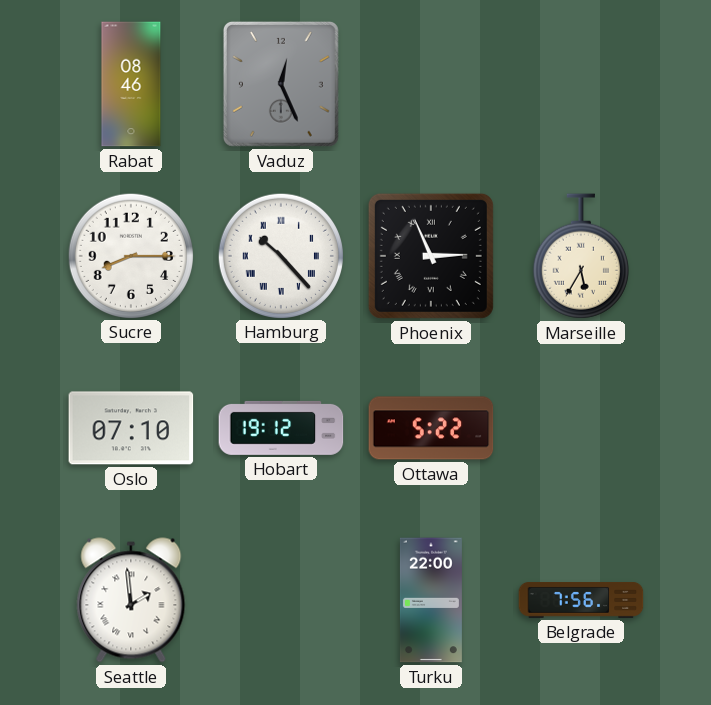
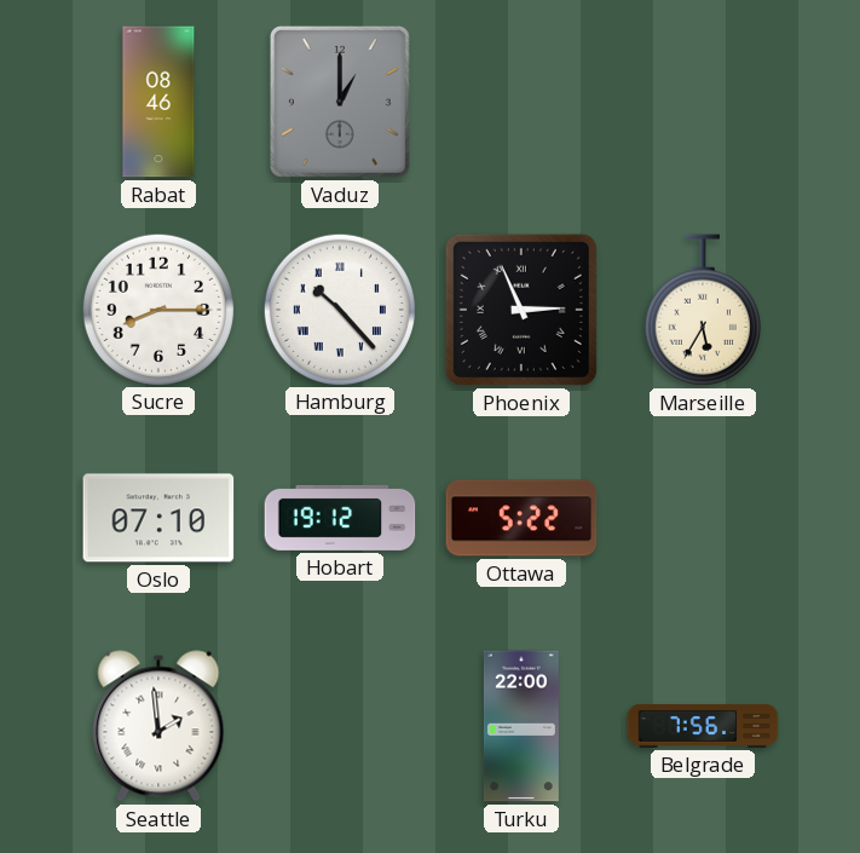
Vaduz: 12:26 -> 1:00
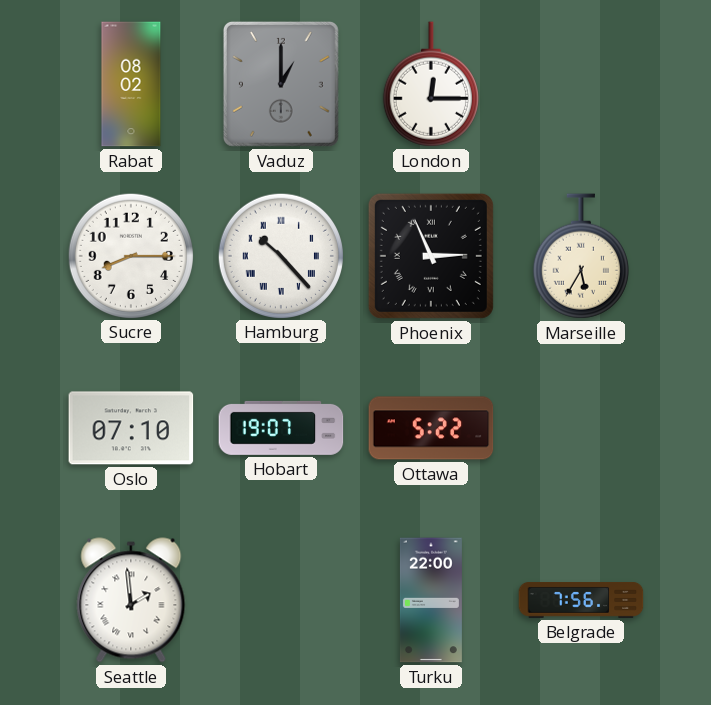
Rabat: 08:46 -> 08:02
London: none -> 12:15
Hobart: 19:12 -> 19:07
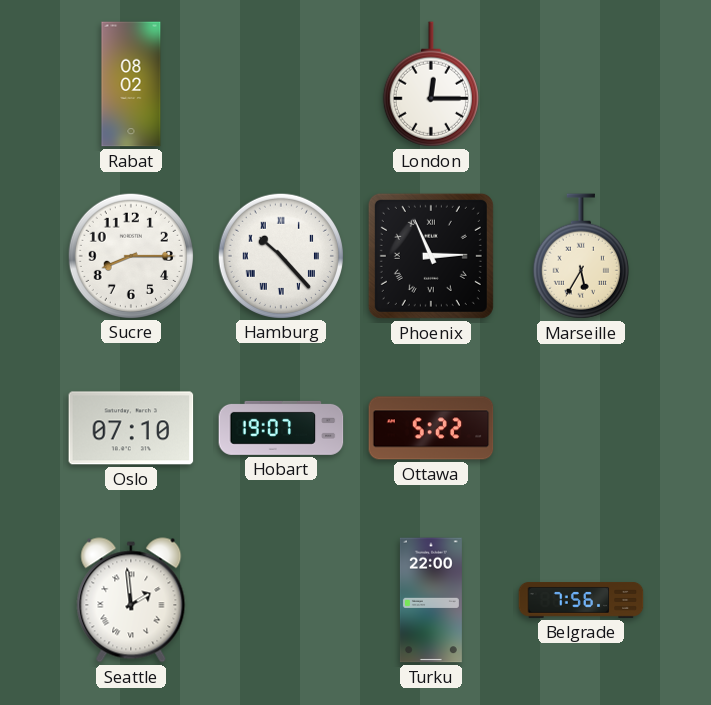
Vaduz: 1:00 -> none
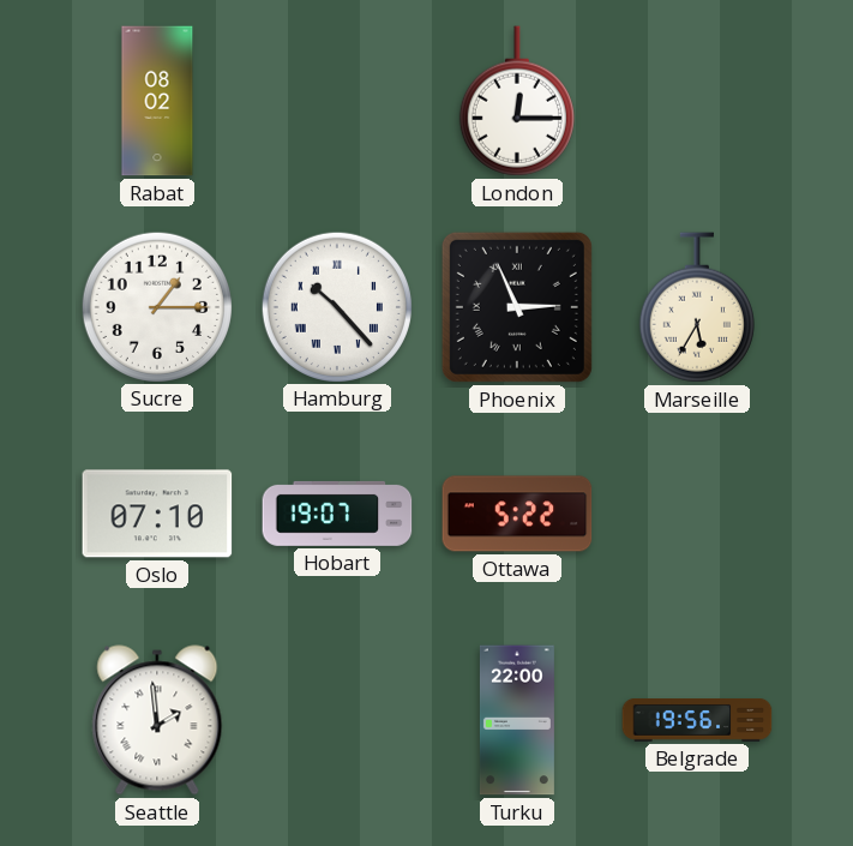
Sucre: 8:15 -> 1:15
Belgrade: 7:56 -> 19:56
